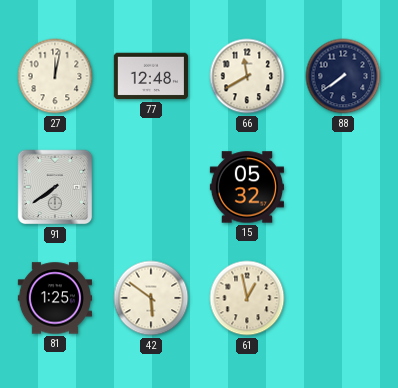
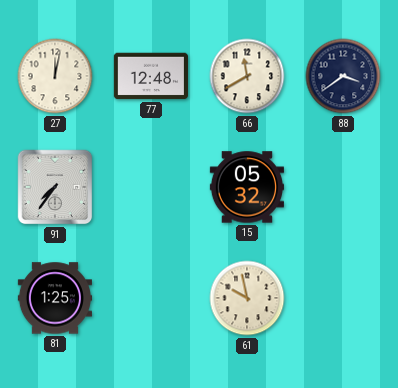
88: 7:39 -> 3:39
91: 7:39 -> 7:36
42: 5:51 -> none
61: 12:58 -> 9:58
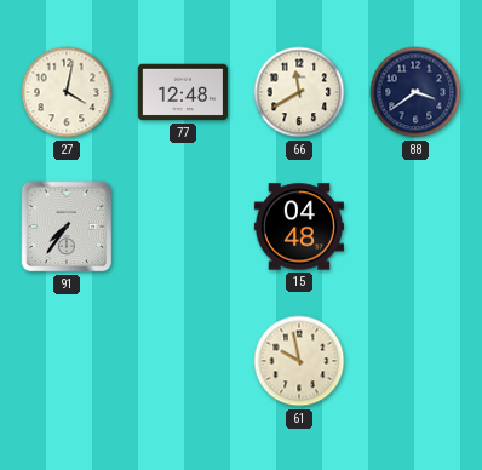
27: 12:02 -> 4:02
15: 05:32 -> 04:48
81: 1:25 -> none
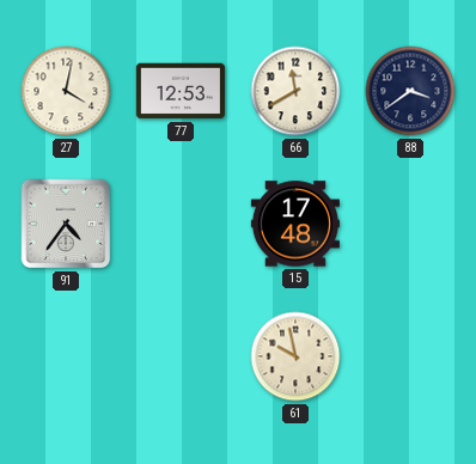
77: 12:48 -> 12:53
91: 7:36 -> 4:36
15: 04:48 -> 17:48
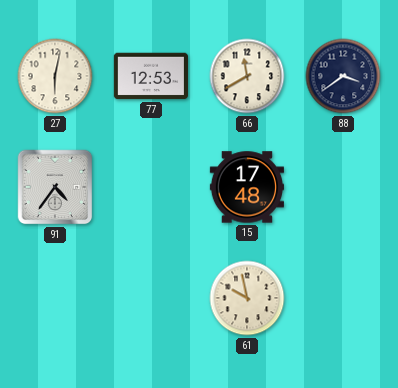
27: 4:02 -> 6:02
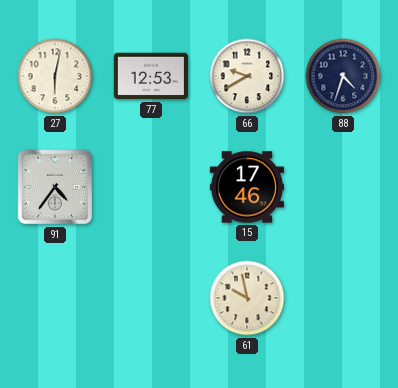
66: 11:40 -> 9:40
88: 3:39 -> 4:33
15: 17:48 -> 17:46
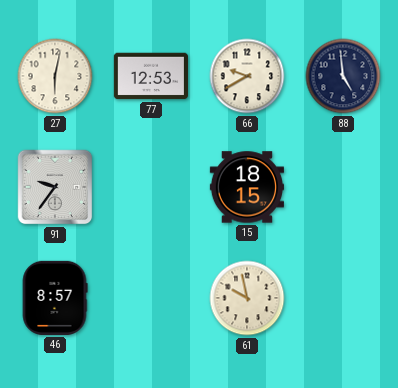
88: 4:33 -> 4:59
91: 4:36 -> 9:36
15: 17:46 -> 18:15
46: none -> 8:57
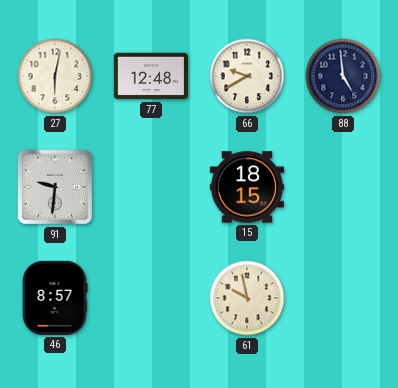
77: 12:53 -> 12:48
91: 9:36 -> 9:31
